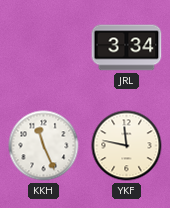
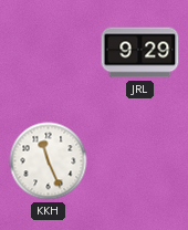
JRL: 3:34 -> 9:29
YKF: 11:47 -> none
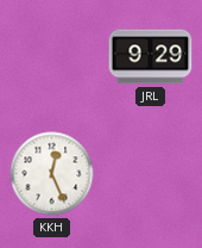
KKH: 11:26 -> 12:26
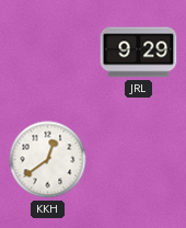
KKH: 12:26 -> 12:39
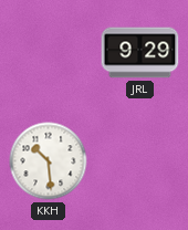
KKH: 12:39 -> 10:29
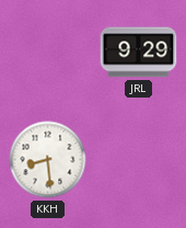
KKH: 10:29 -> 8:29
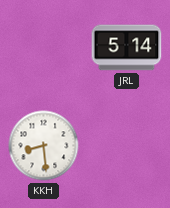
JRL: 9:29 -> 5:14
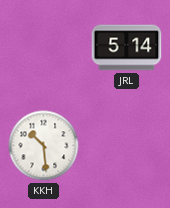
KKH: 8:29 -> 10:29
